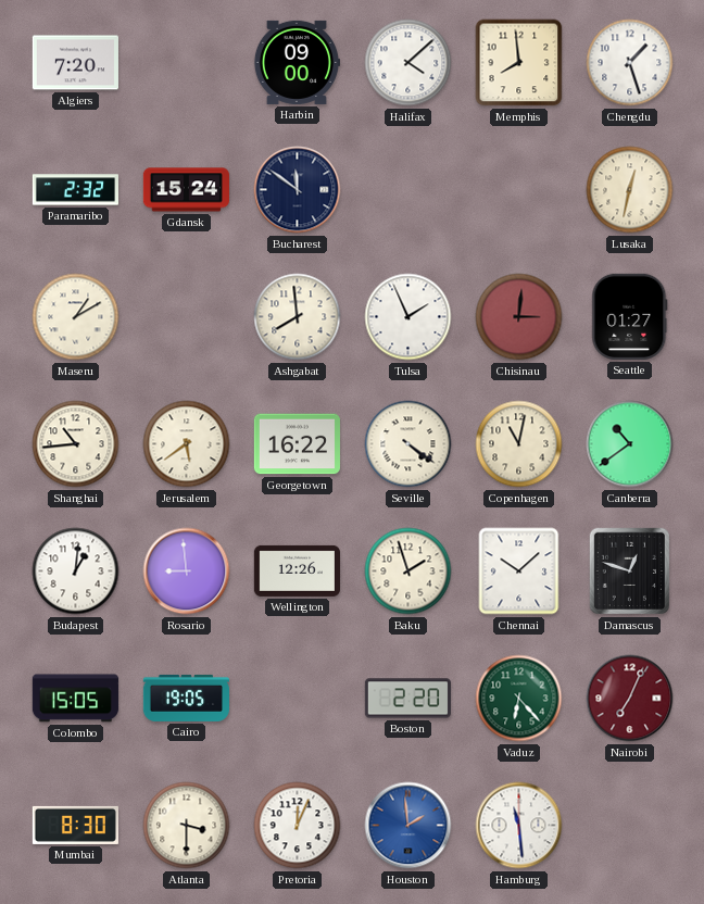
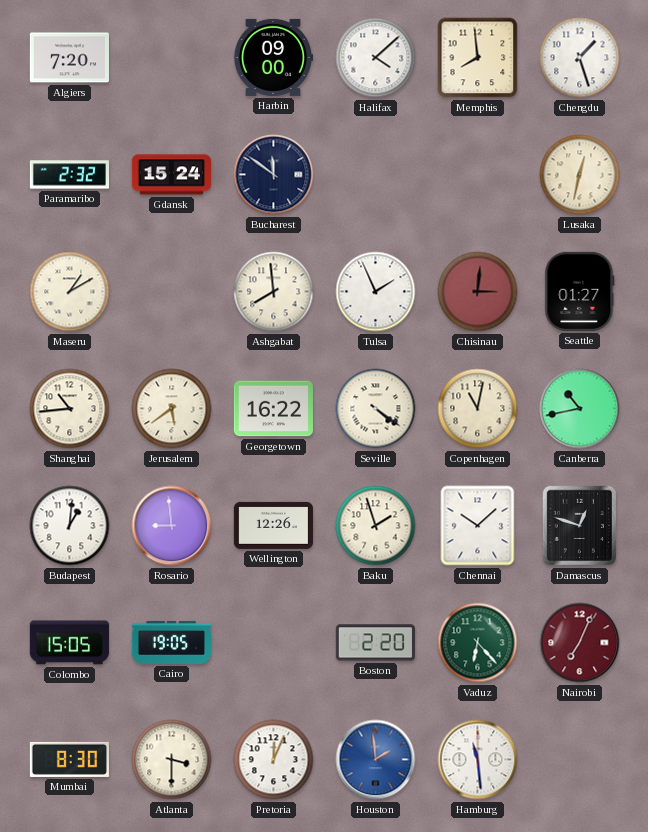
Canberra: 10:39 -> 10:43
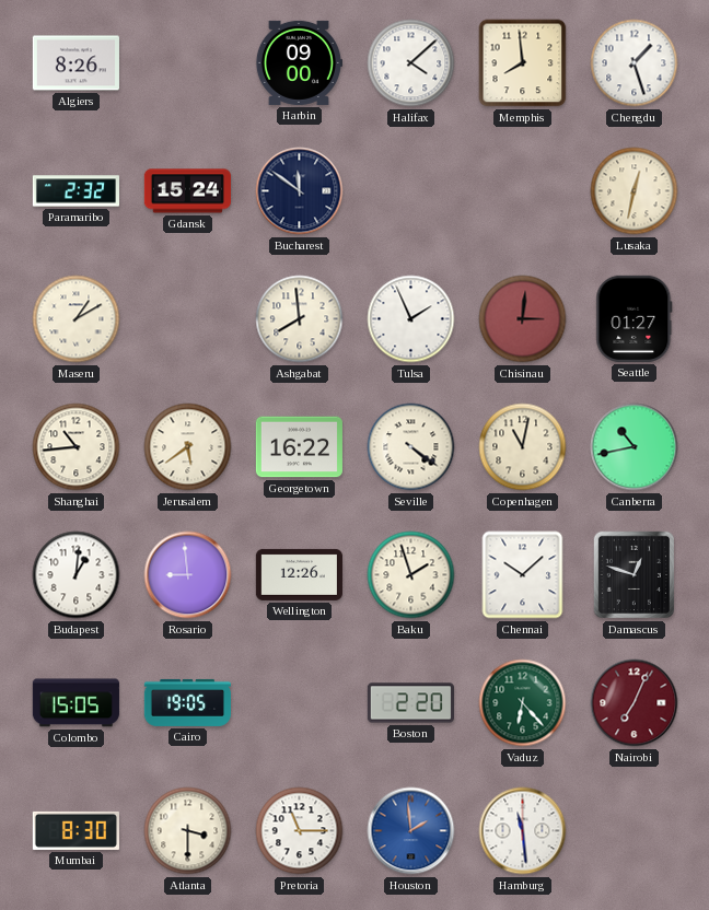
Algiers: 7:20 -> 8:26
Pretoria: 12:04 -> 11:15
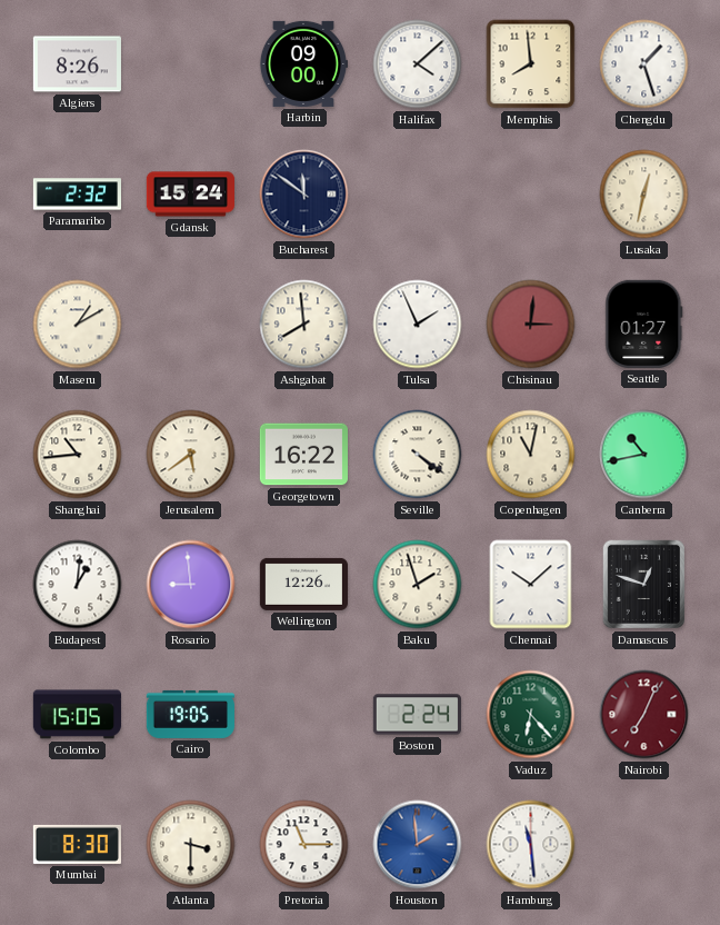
Boston: 2:20 -> 2:24
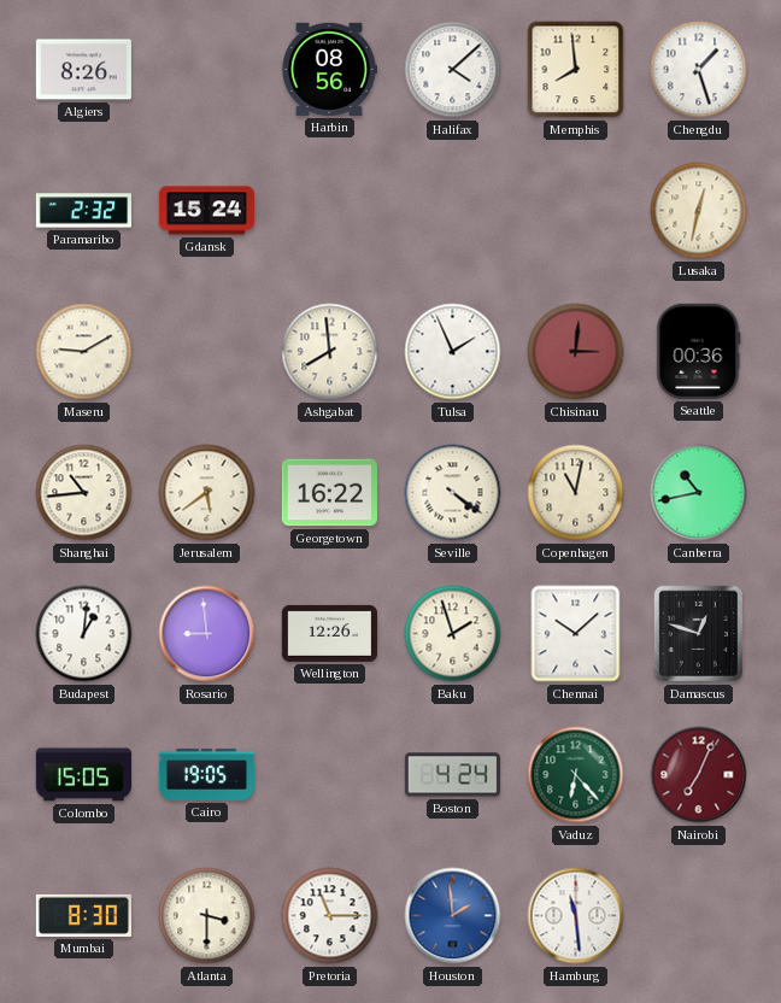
Harbin: 09:00 -> 08:56
Bucharest: 11:51 -> none
Maseru: 1:10 -> 9:10
Seattle: 01:27 -> 00:36
Boston: 2:24 -> 4:24
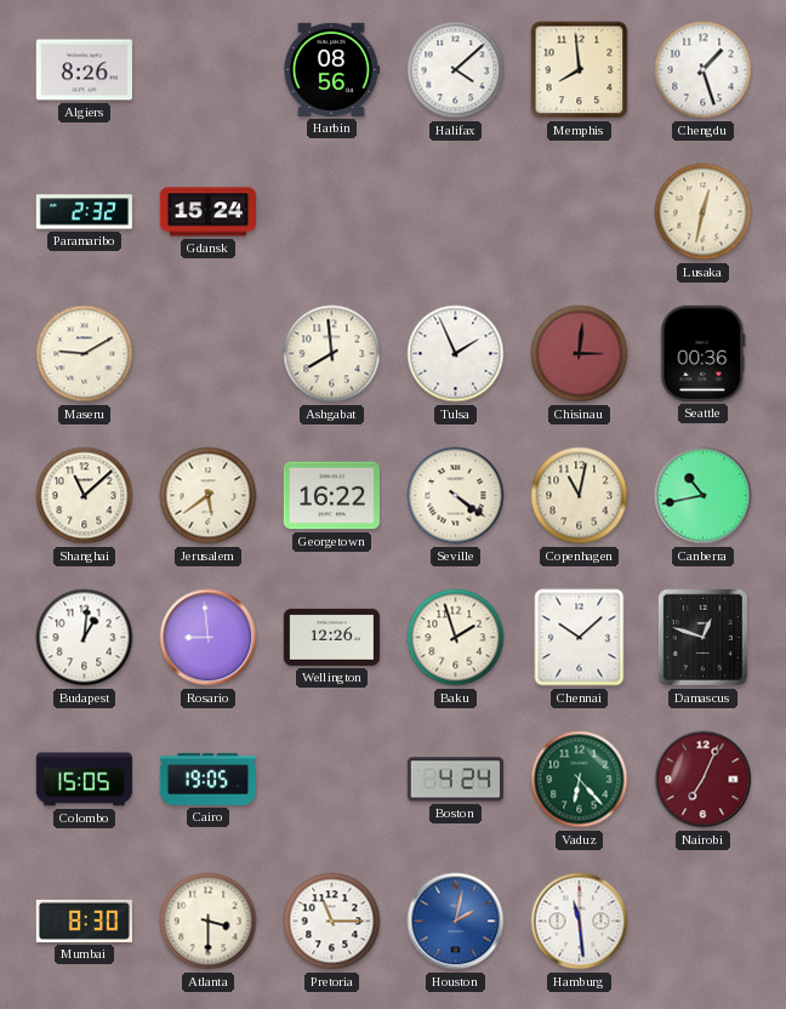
Shanghai: 10:44 -> 11:08
Houston: 1:59 -> 2:02
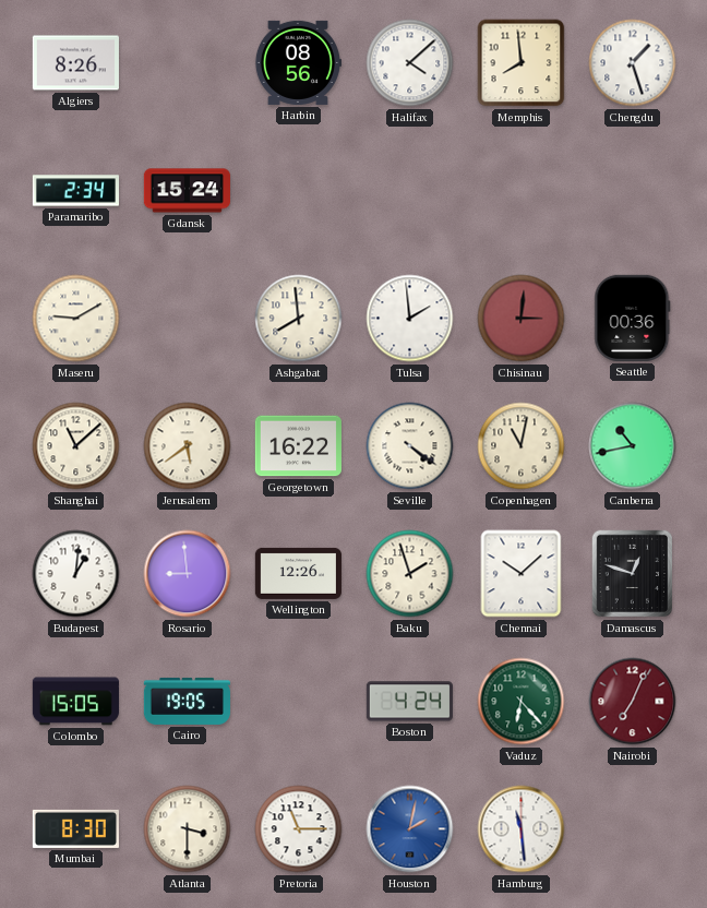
Paramaribo: 2:32 -> 2:34
Lusaka: 12:32 -> none
Tulsa: 1:56 -> 1:59
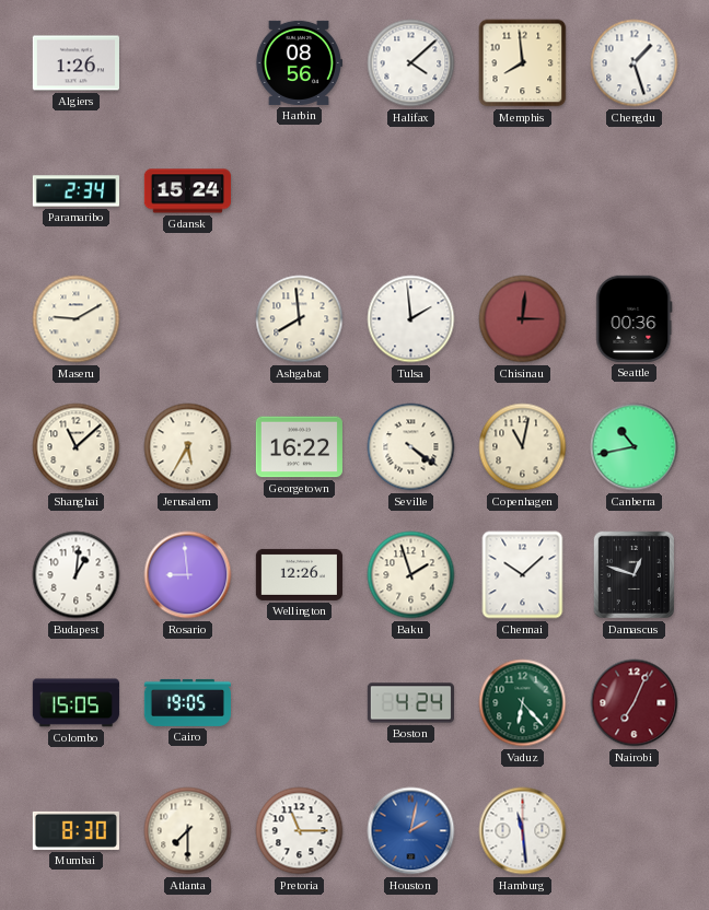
Algiers: 8:26 -> 1:26
Jerusalem: 5:39 -> 5:35
Atlanta: 3:30 -> 7:30
